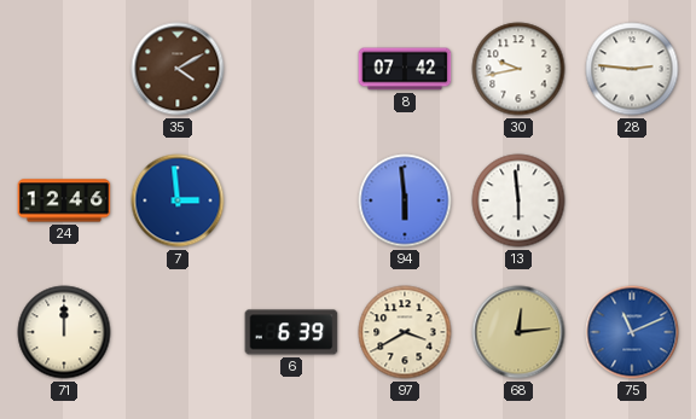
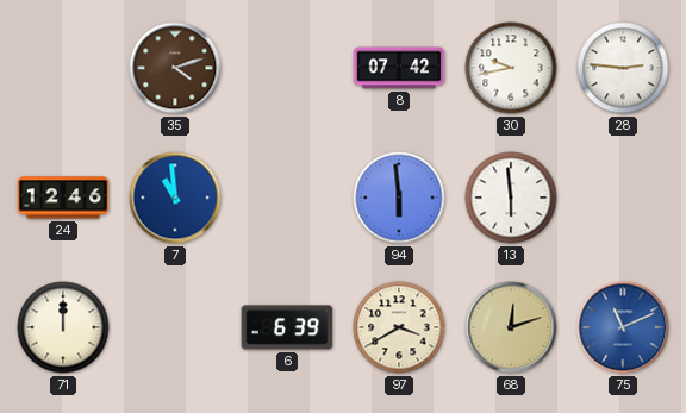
35: 4:10 -> 4:12
7: 2:59 -> 10:59
68: 12:14 -> 12:12
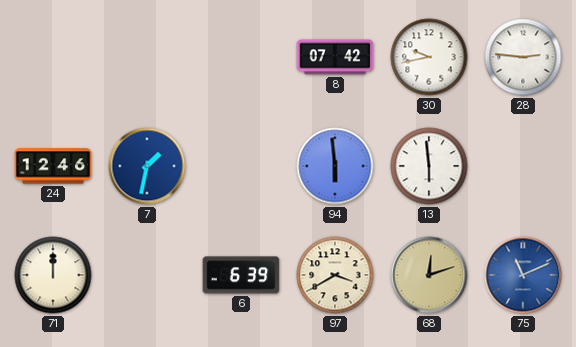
35: 4:12 -> none
7: 10:59 -> 1:32
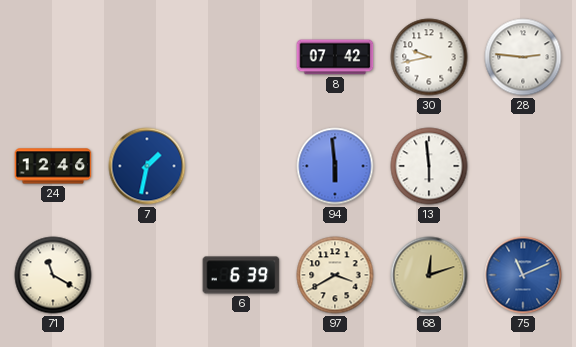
71: 12:00 -> 11:20
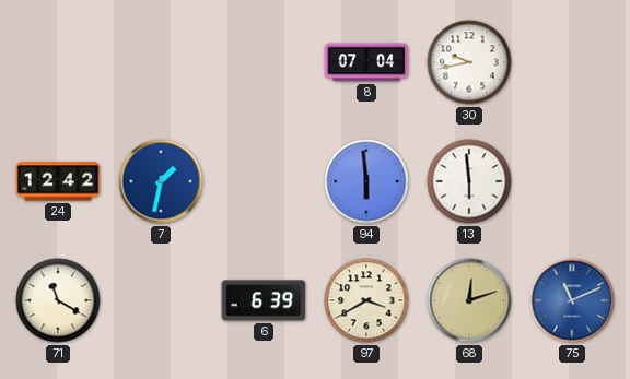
8: 07:42 -> 07:04
28: 2:46 -> none
24: 12:46 -> 12:42
